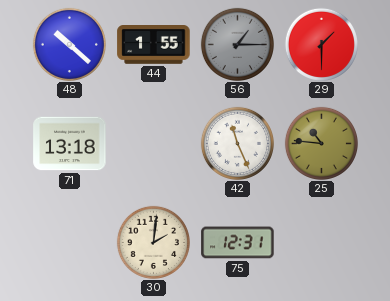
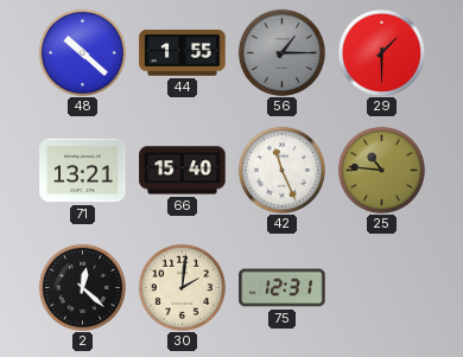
71: 13:18 -> 13:21
66: none -> 15:40
2: none -> 12:22
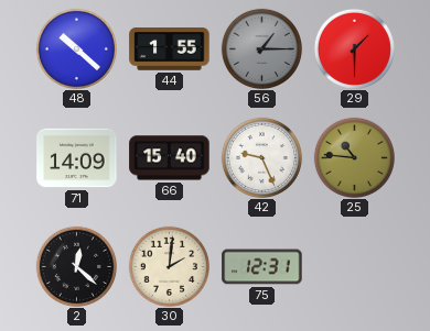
71: 13:21 -> 14:09
42: 11:26 -> 9:26
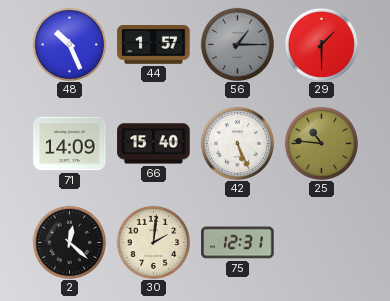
48: 10:22 -> 10:26
44: 1:55 -> 1:57
42: 9:26 -> 5:26
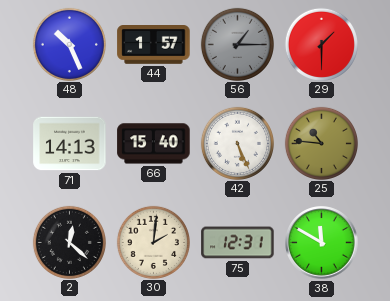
71: 14:09 -> 14:13
38: none -> 11:50
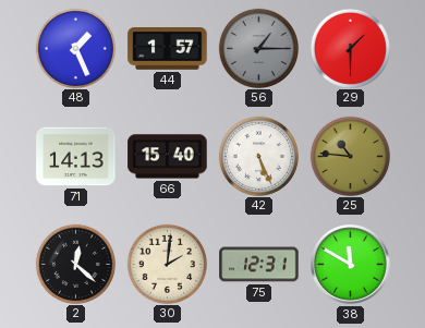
48: 10:26 -> 1:26
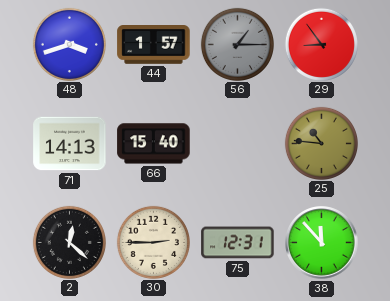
48: 1:26 -> 3:42
29: 1:30 -> 8:54
42: 5:26 -> none
30: 2:01 -> 2:45
38: 11:50 -> 11:53
